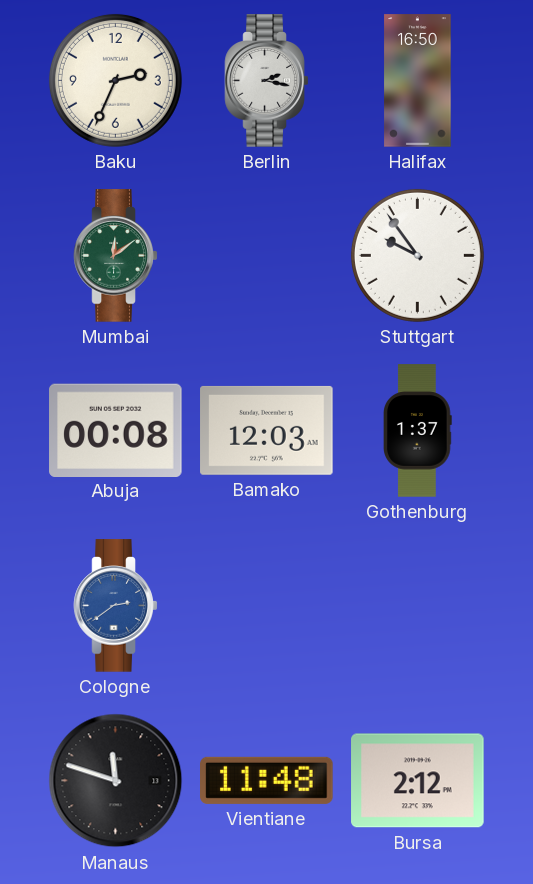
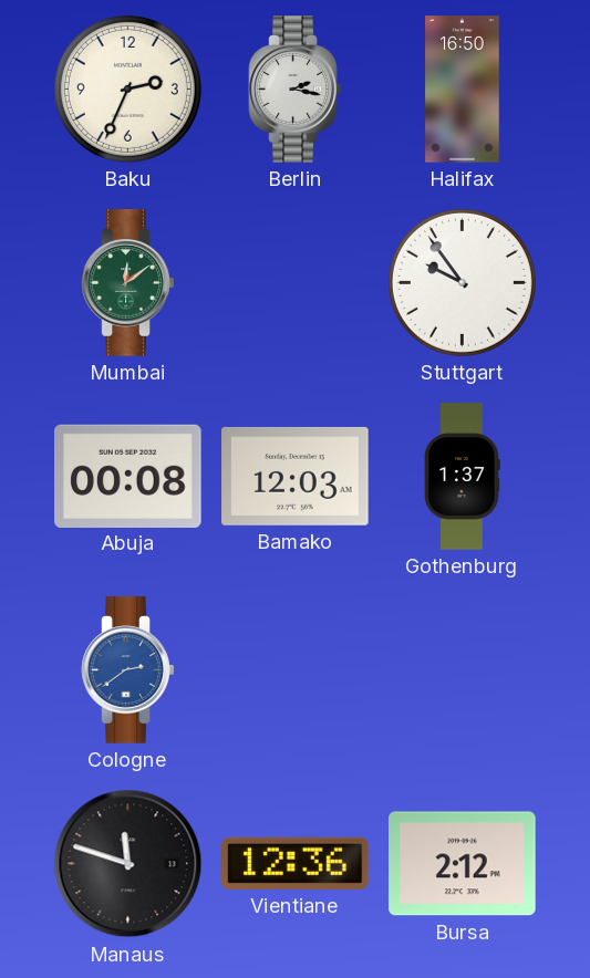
Vientiane: 11:48 -> 12:36
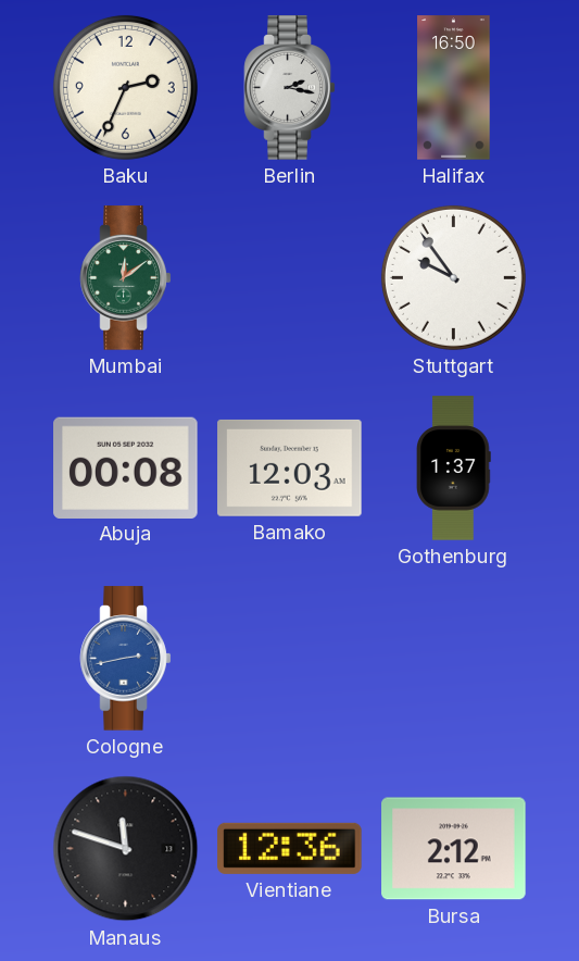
Cologne: 2:39 -> 2:43
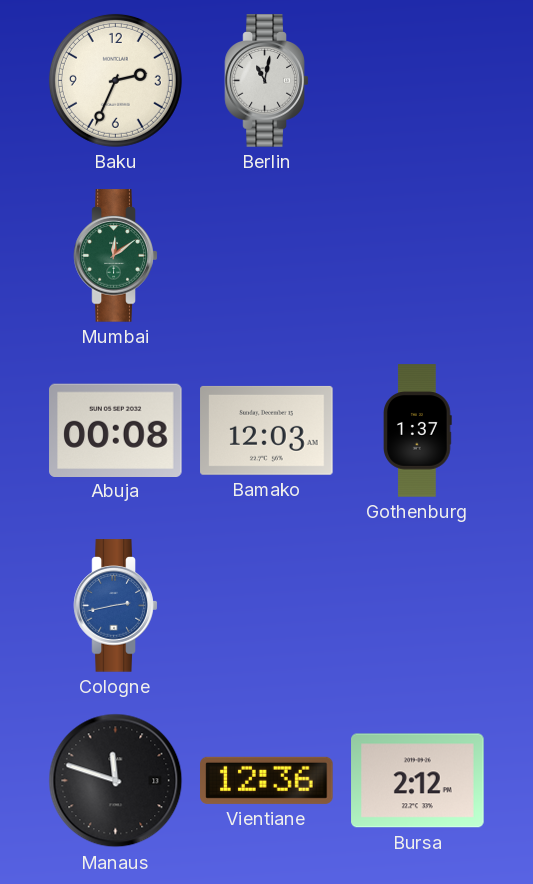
Berlin: 2:17 -> 11:02
Halifax: 16:50 -> none
Stuttgart: 9:54 -> none
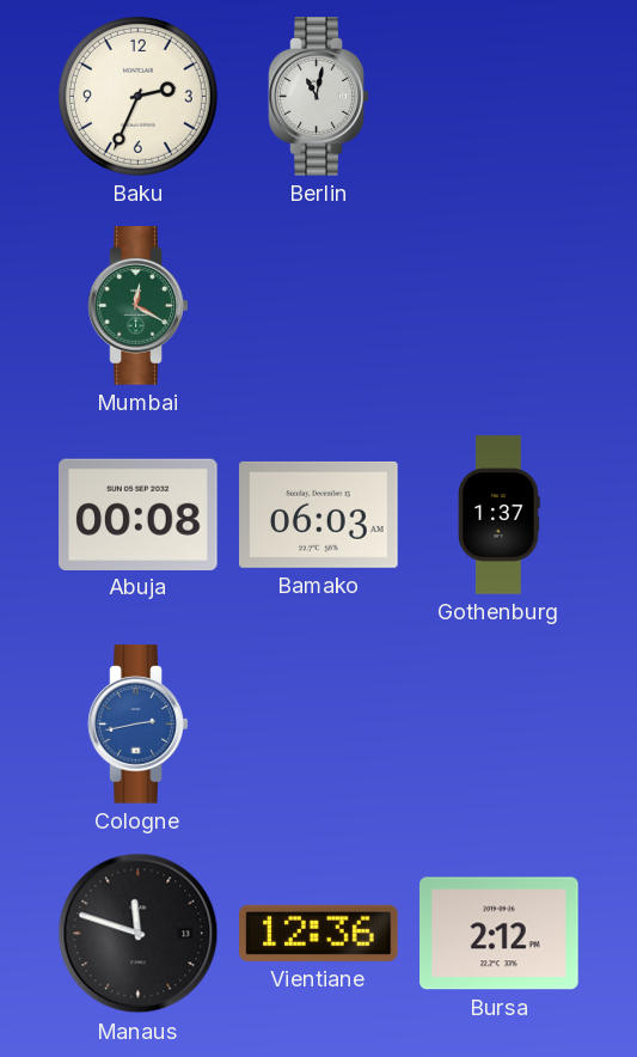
Mumbai: 12:09 -> 12:20
Bamako: 12:03 -> 06:03
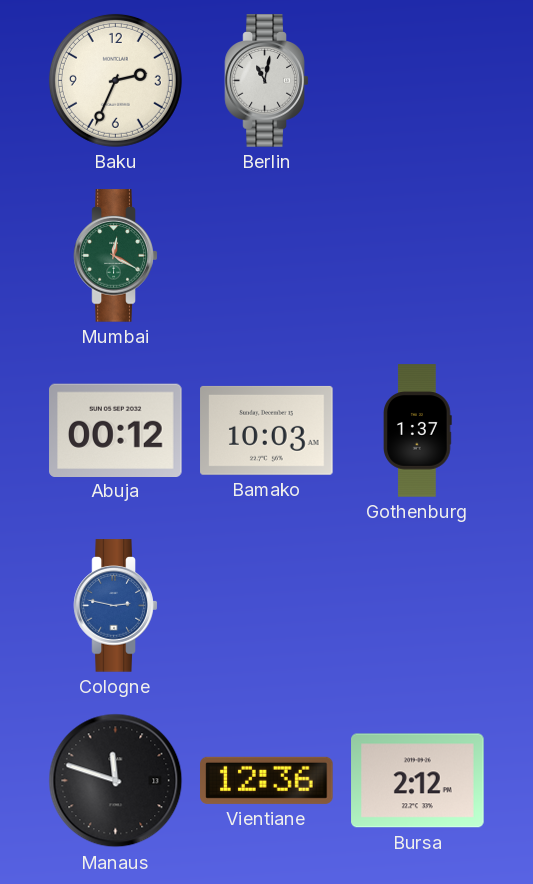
Abuja: 00:08 -> 00:12
Bamako: 06:03 -> 10:03
Cologne: 2:43 -> 2:47
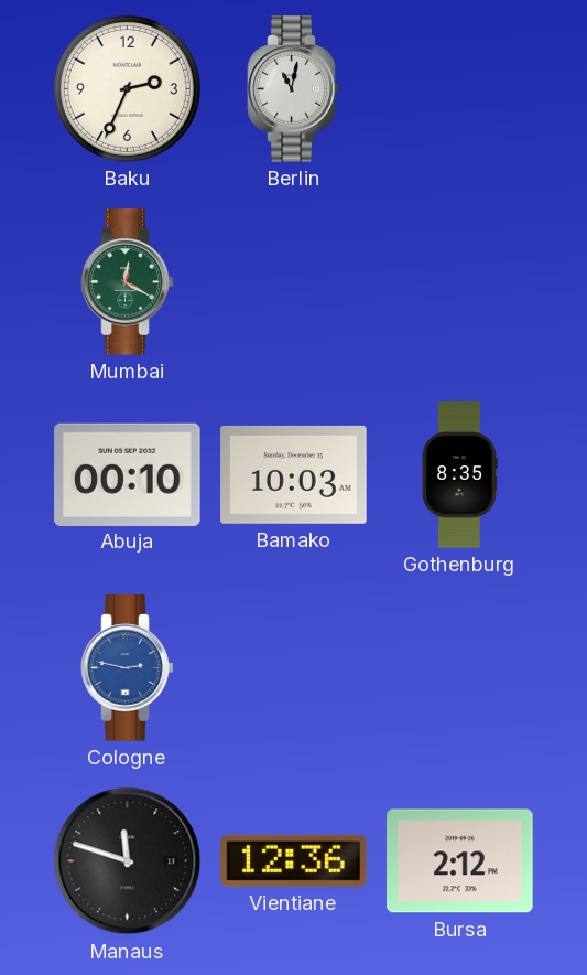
Abuja: 00:12 -> 00:10
Gothenburg: 1:37 -> 8:35
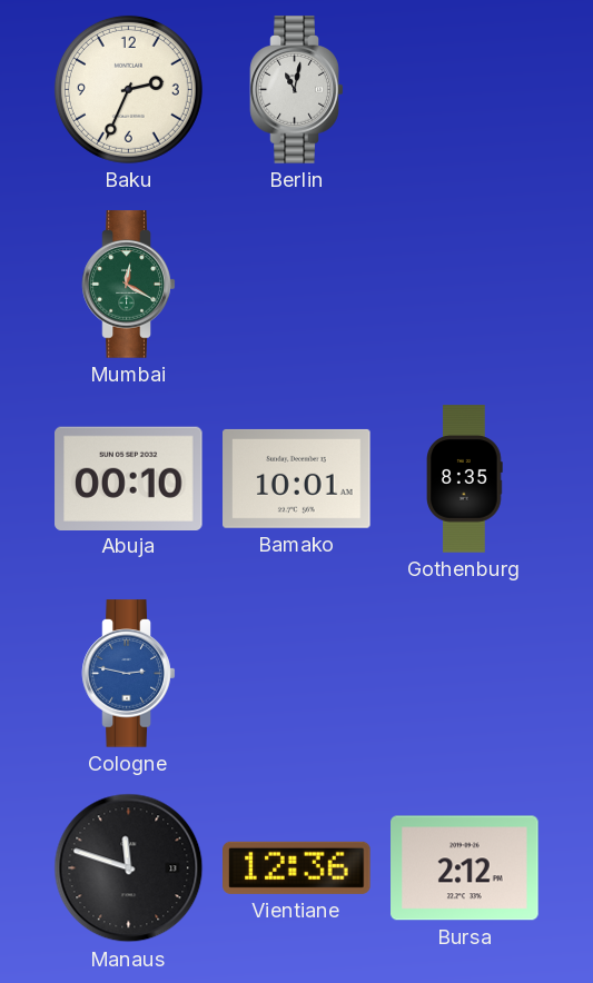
Bamako: 10:03 -> 10:01
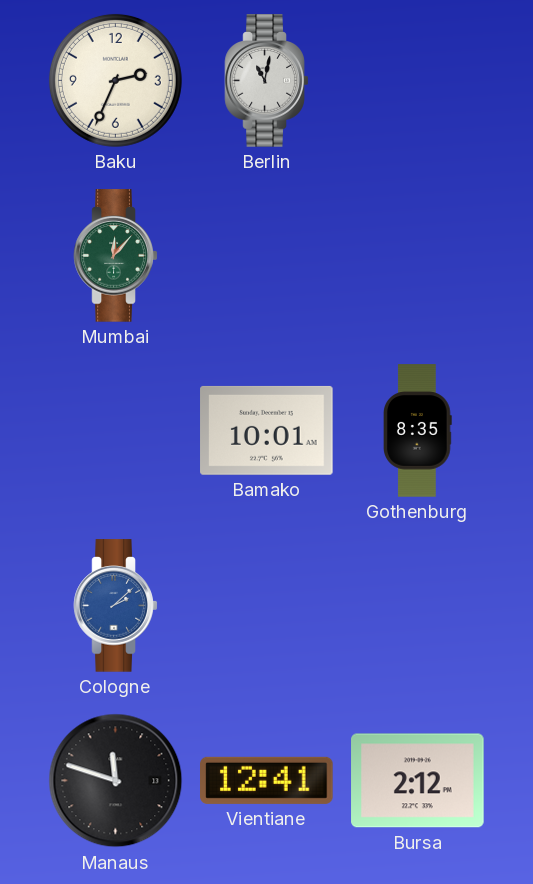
Mumbai: 12:20 -> 12:07
Abuja: 00:10 -> none
Cologne: 2:47 -> 2:08
Vientiane: 12:36 -> 12:41
